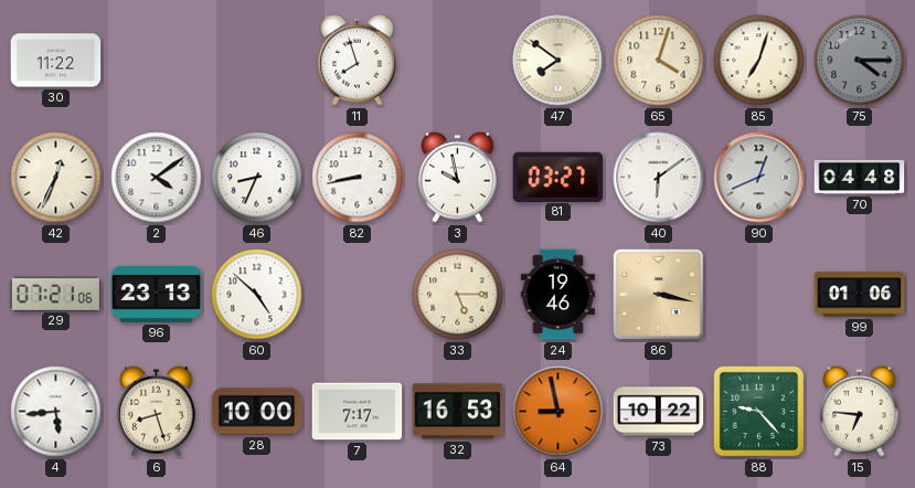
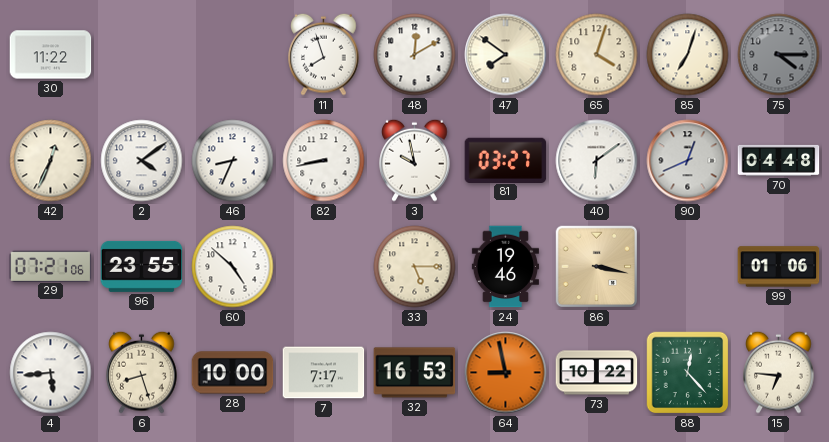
48: none -> 12:10
96: 23:13 -> 23:55
88: 9:23 -> 12:23
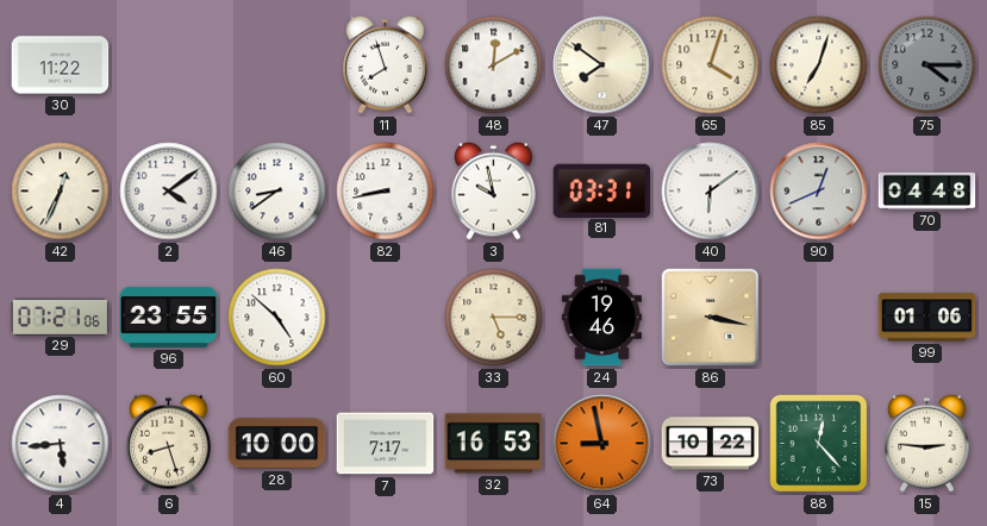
46: 8:34 -> 8:39
81: 03:27 -> 03:31
15: 6:46 -> 2:46
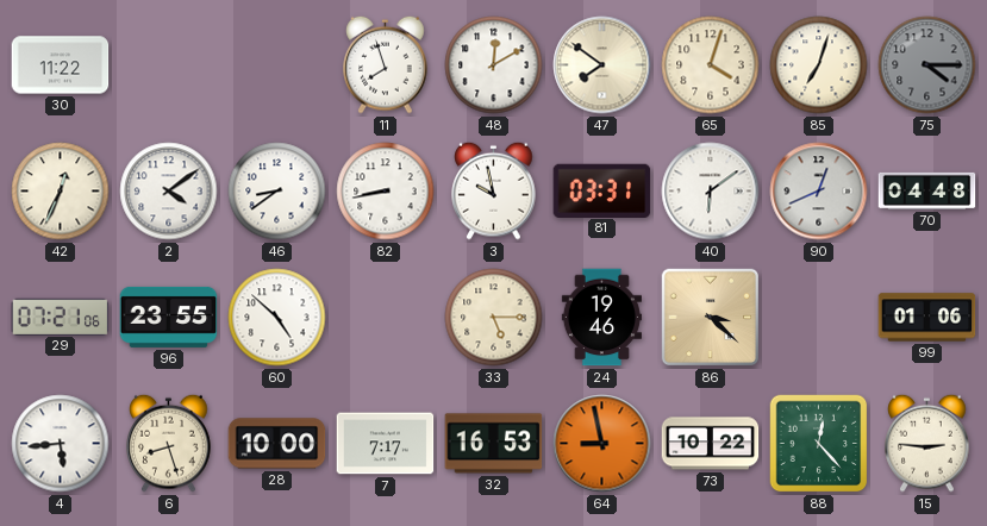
86: 3:17 -> 3:22
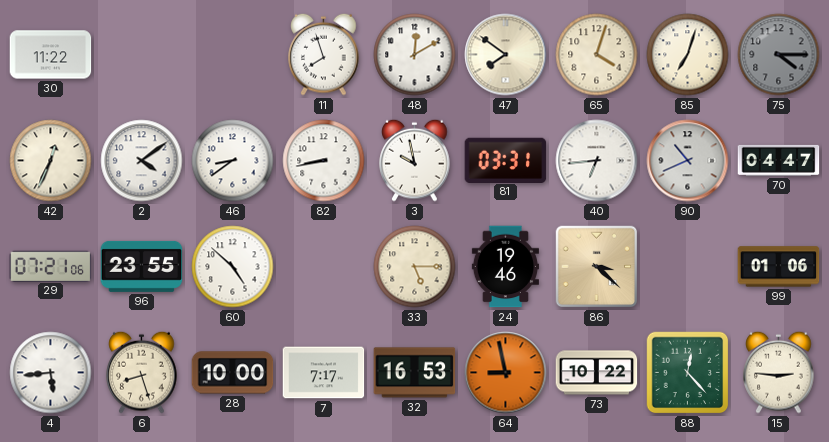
40: 6:09 -> 6:44
90: 12:41 -> 10:41
70: 04:48 -> 04:47
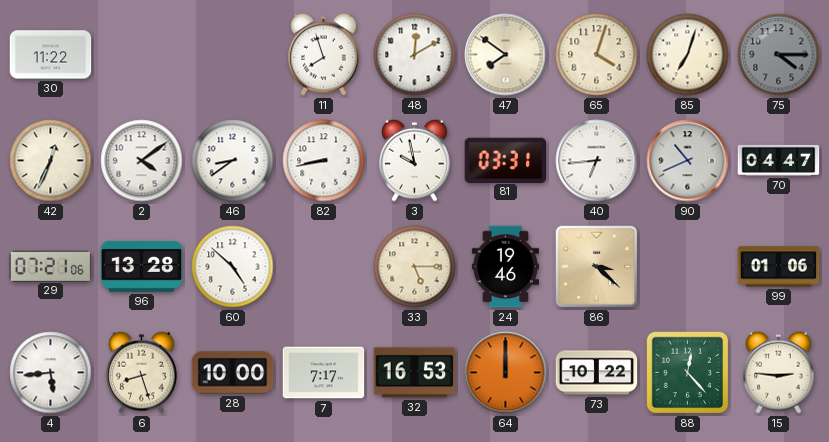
96: 23:55 -> 13:28
64: 8:58 -> 12:00
